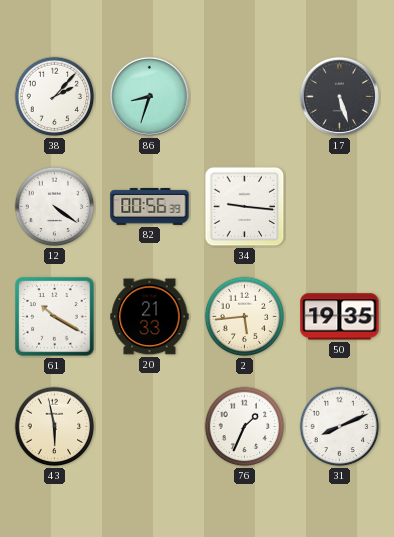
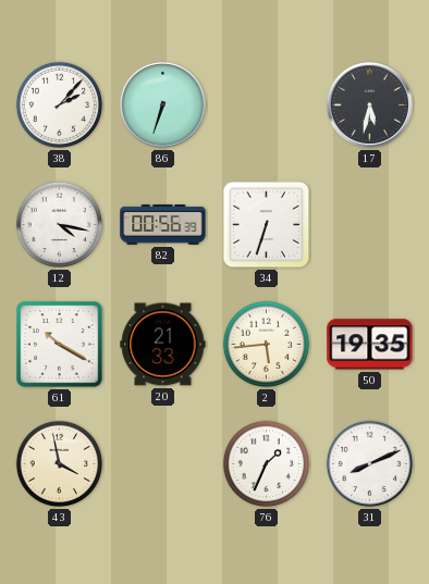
86: 8:33 -> 6:33
17: 5:27 -> 5:32
12: 4:21 -> 4:17
34: 9:16 -> 6:33
43: 5:58 -> 3:58
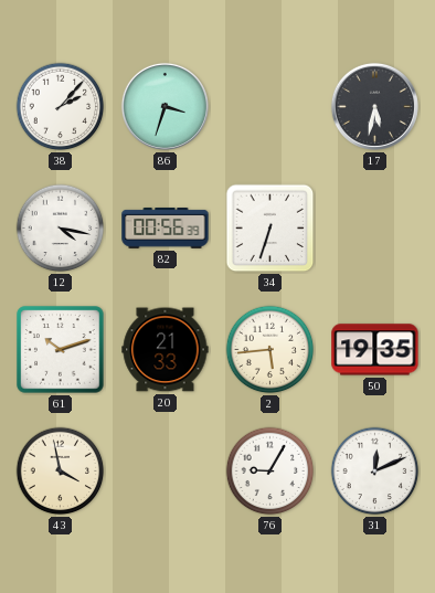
86: 6:33 -> 3:33
61: 10:20 -> 10:12
76: 1:34 -> 9:05
31: 8:11 -> 12:11
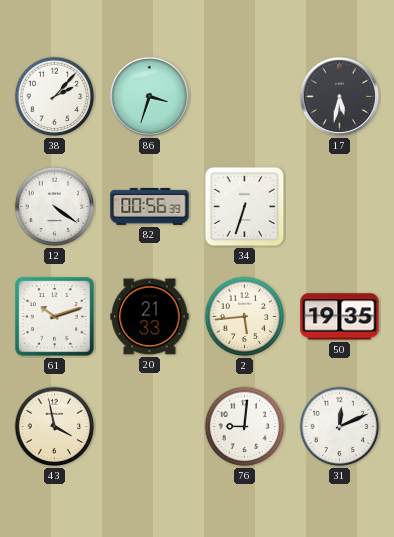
12: 4:17 -> 4:21
76: 9:05 -> 9:01
